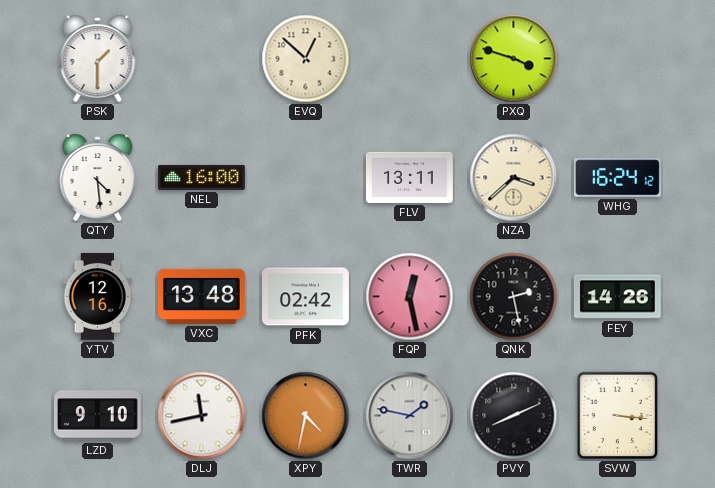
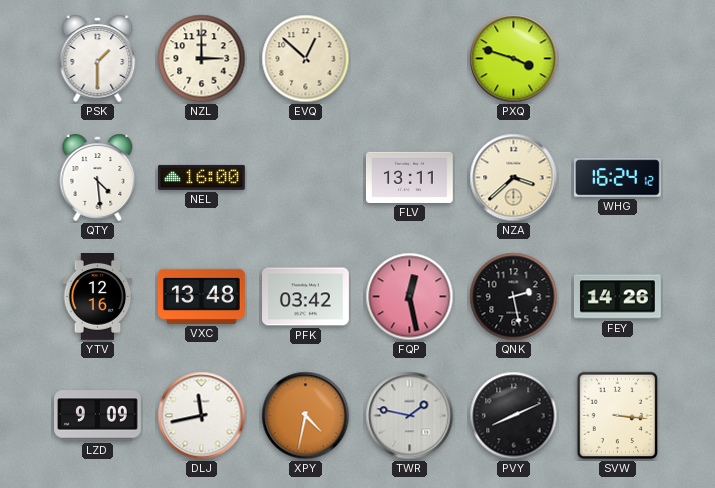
NZL: none -> 3:00
PFK: 02:42 -> 03:42
LZD: 9:10 -> 9:09
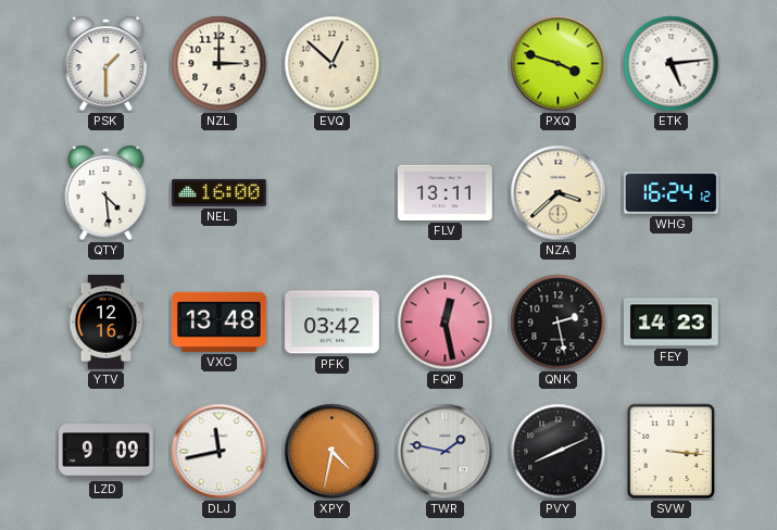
ETK: none -> 5:14
FEY: 14:26 -> 14:23
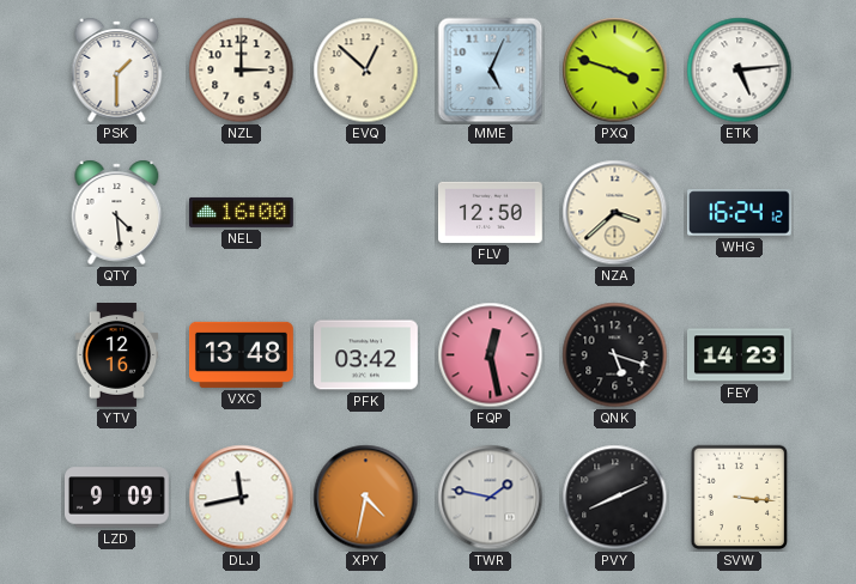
MME: none -> 5:04
FLV: 13:11 -> 12:50
QNK: 2:28 -> 5:18
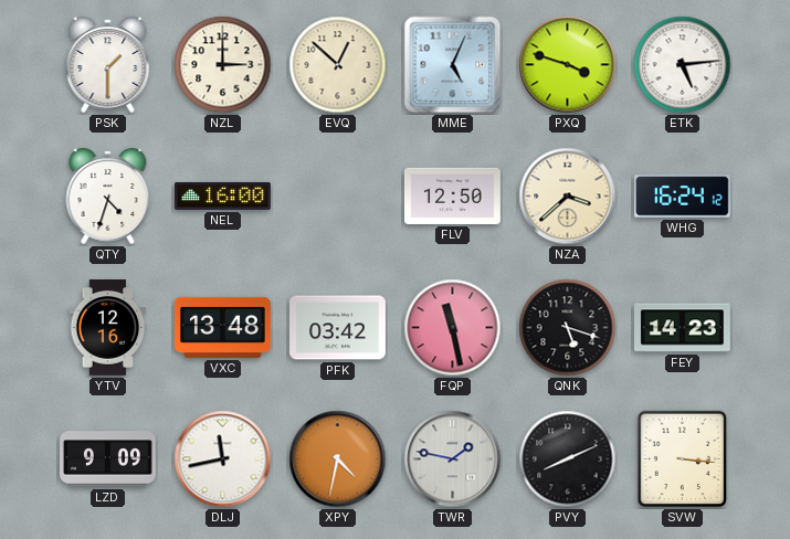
QTY: 4:29 -> 4:33
FQP: 12:28 -> 11:28
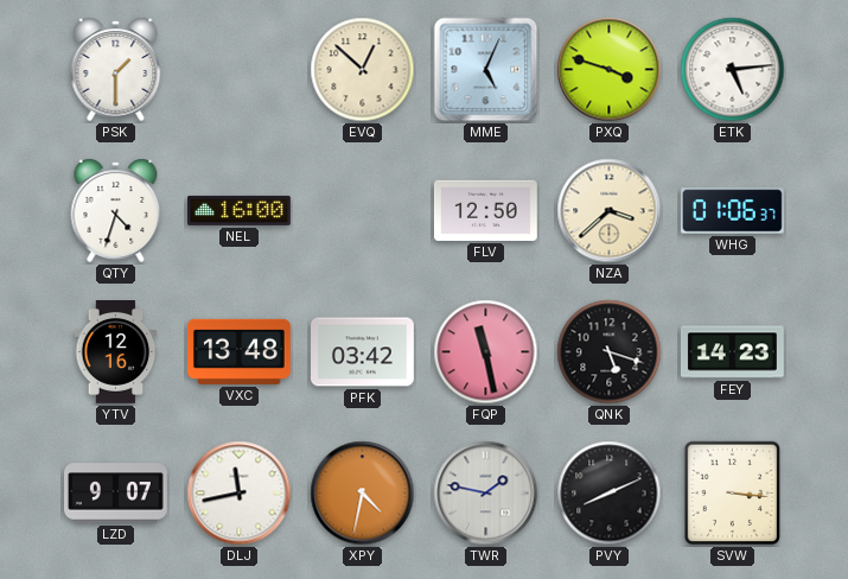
NZL: 3:00 -> none
WHG: 16:24 -> 01:06
LZD: 9:09 -> 9:07
